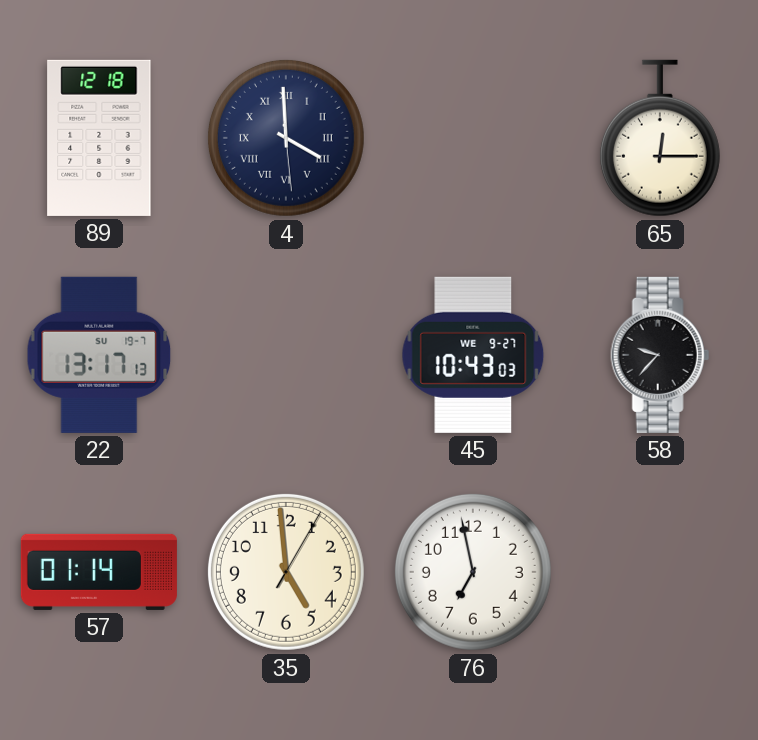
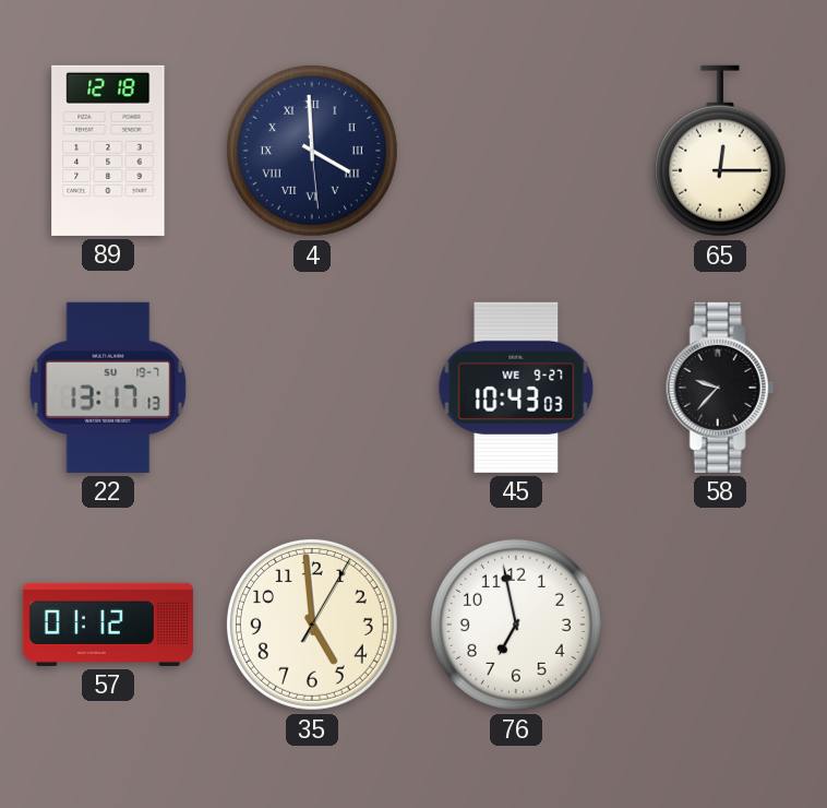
57: 01:14 -> 01:12
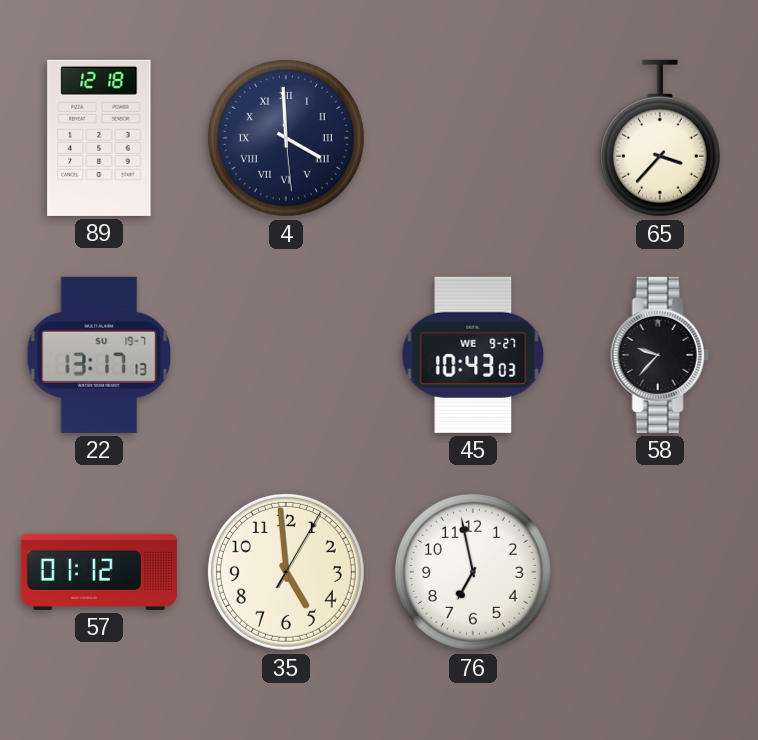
65: 12:15 -> 3:37
